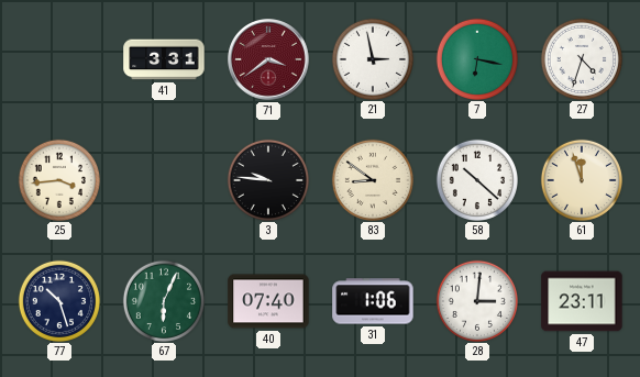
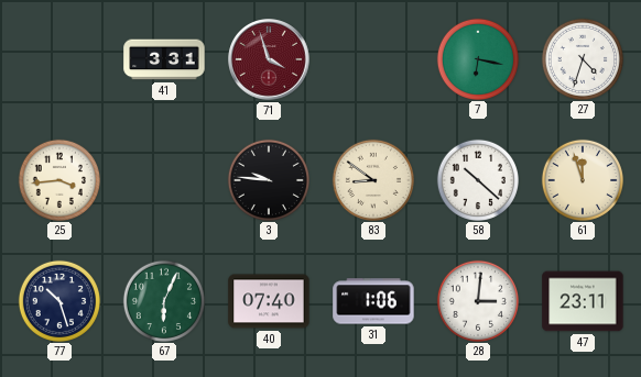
71: 3:39 -> 3:57
21: 2:58 -> none
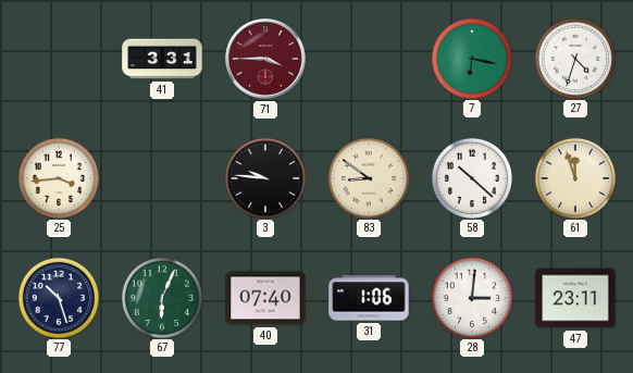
71: 3:57 -> 3:45
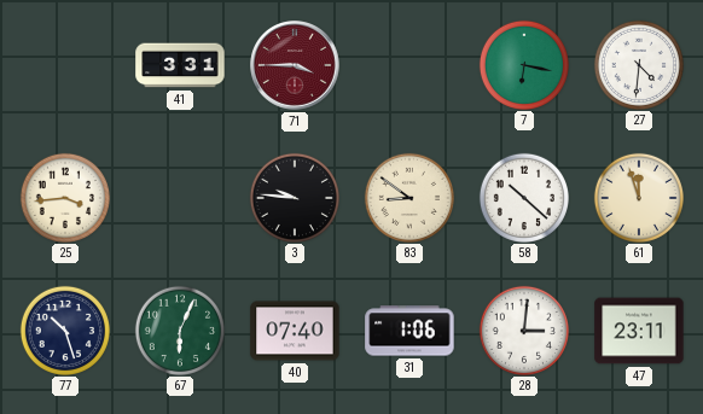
27: 4:33 -> 4:31
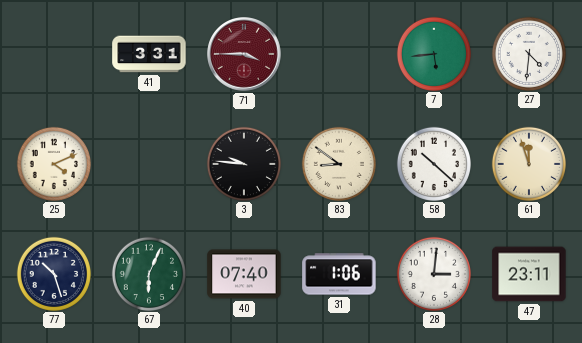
7: 6:17 -> 5:44
25: 3:44 -> 4:11
